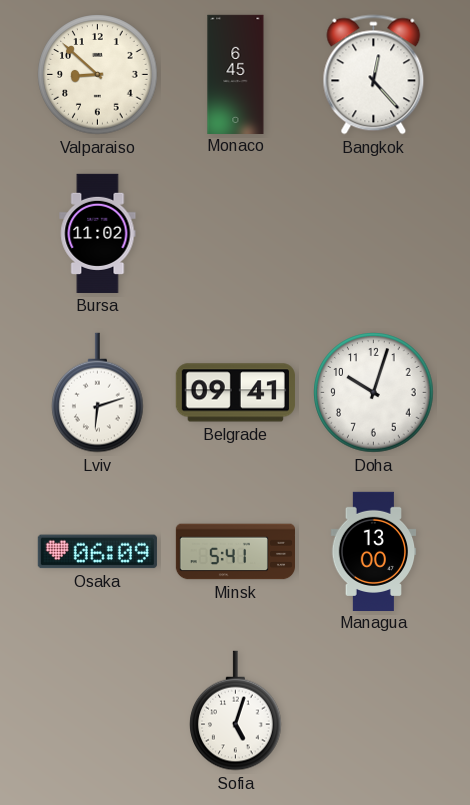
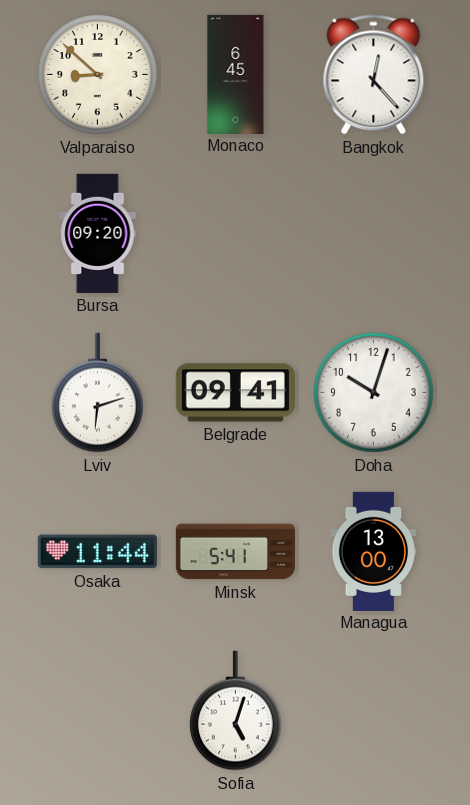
Bursa: 11:02 -> 09:20
Osaka: 06:09 -> 11:44
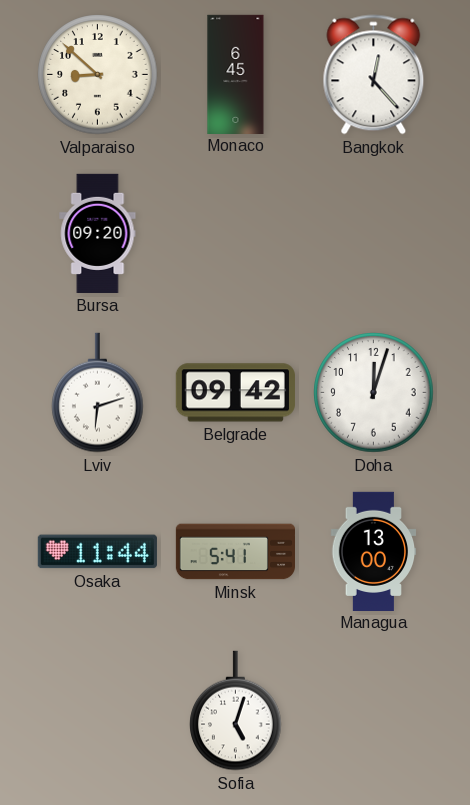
Belgrade: 09:41 -> 09:42
Doha: 10:03 -> 12:03
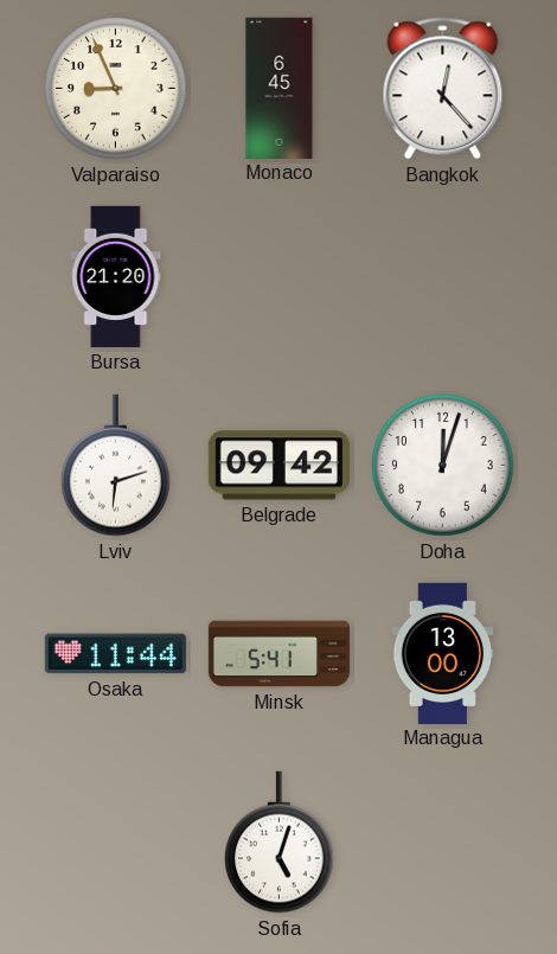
Valparaiso: 8:52 -> 8:56
Bursa: 09:20 -> 21:20
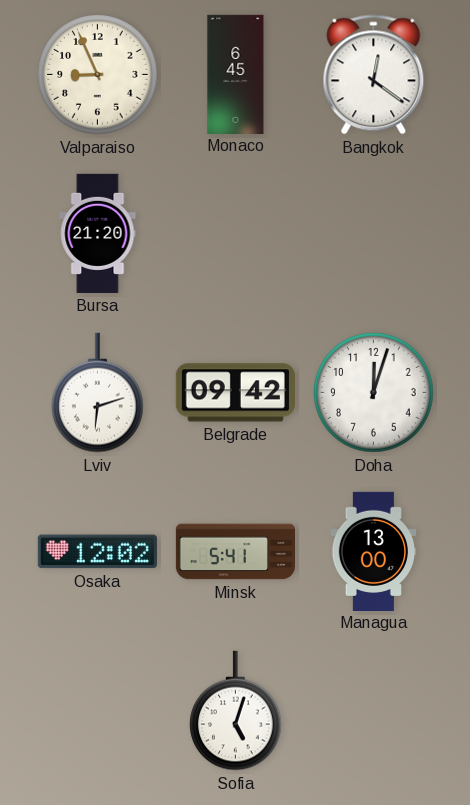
Bangkok: 12:23 -> 12:21
Osaka: 11:44 -> 12:02
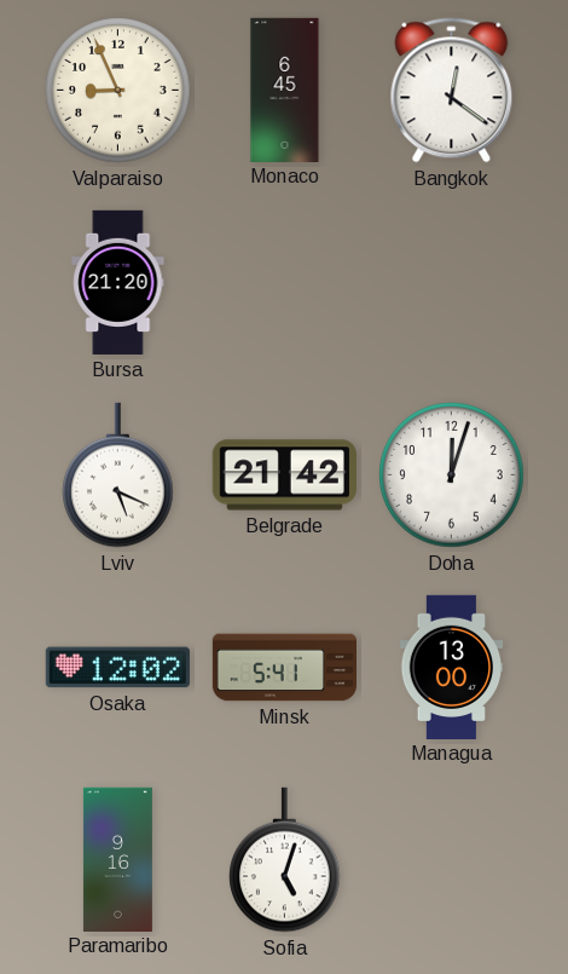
Lviv: 6:12 -> 5:19
Belgrade: 09:42 -> 21:42
Paramaribo: none -> 9:16
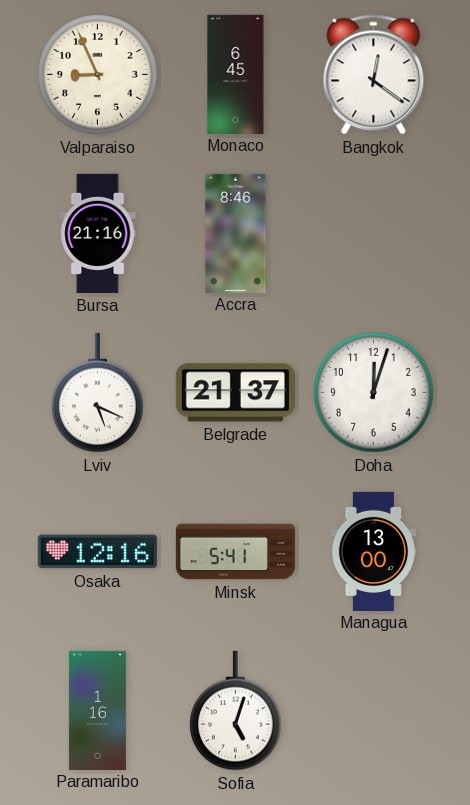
Bursa: 21:20 -> 21:16
Accra: none -> 8:46
Belgrade: 21:42 -> 21:37
Osaka: 12:02 -> 12:16
Paramaribo: 9:16 -> 1:16
